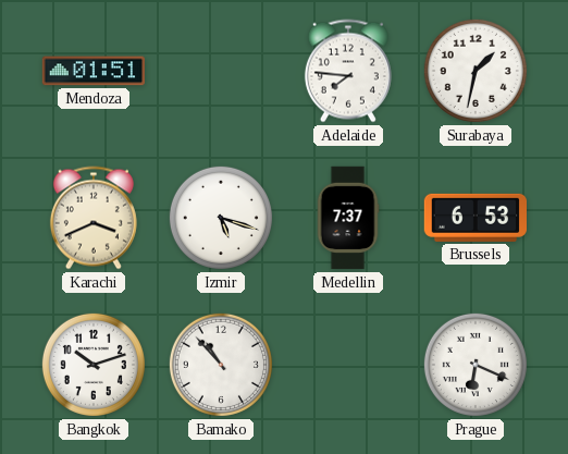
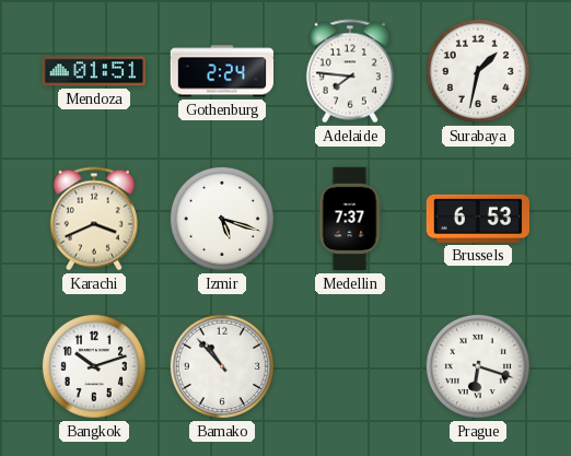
Gothenburg: none -> 2:24
Prague: 6:19 -> 6:18
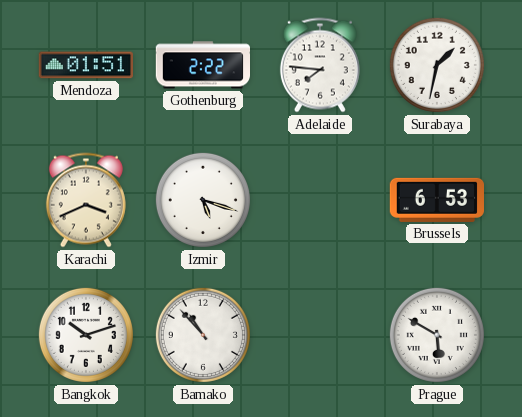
Gothenburg: 2:24 -> 2:22
Medellin: 7:37 -> none
Prague: 6:18 -> 5:50
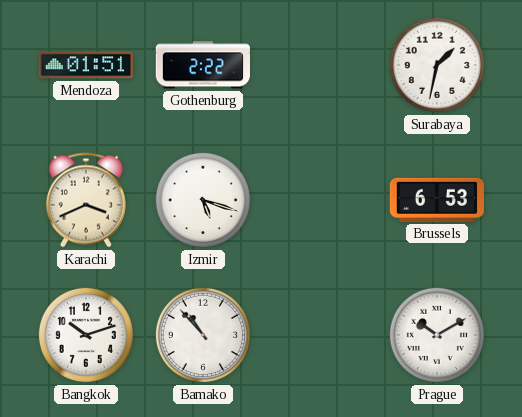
Adelaide: 7:46 -> none
Prague: 5:50 -> 10:10
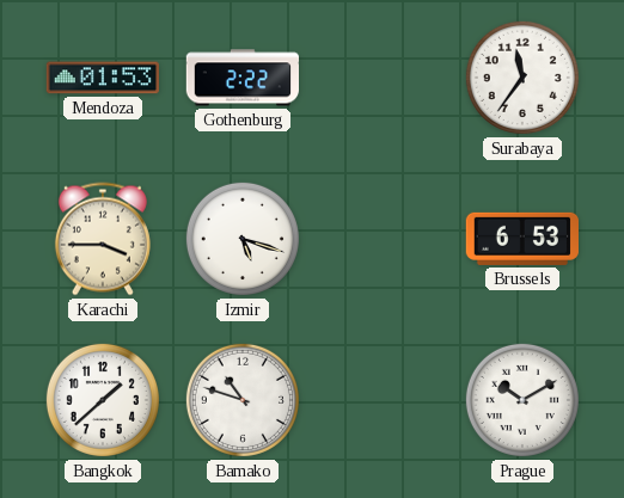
Mendoza: 01:51 -> 01:53
Surabaya: 1:32 -> 11:36
Karachi: 3:41 -> 3:45
Bangkok: 10:12 -> 1:38
Bamako: 10:53 -> 10:48
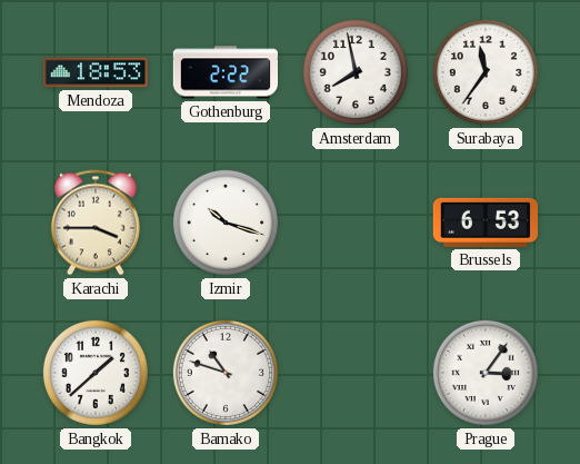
Mendoza: 01:53 -> 18:53
Amsterdam: none -> 7:58
Izmir: 5:18 -> 10:18
Prague: 10:10 -> 3:06
